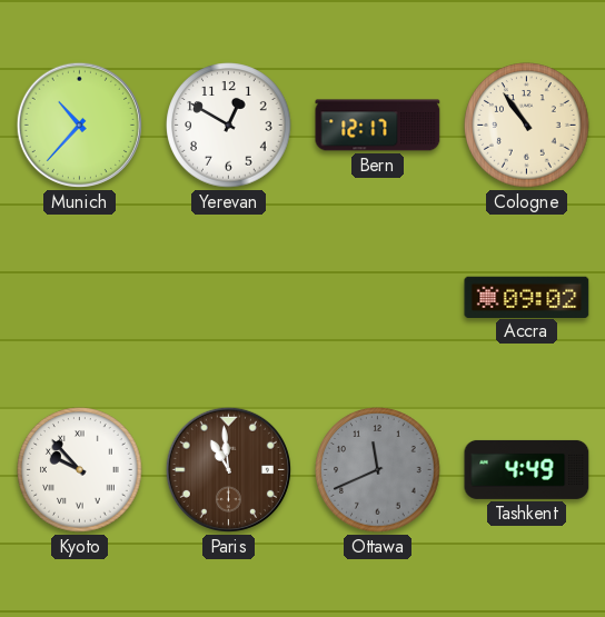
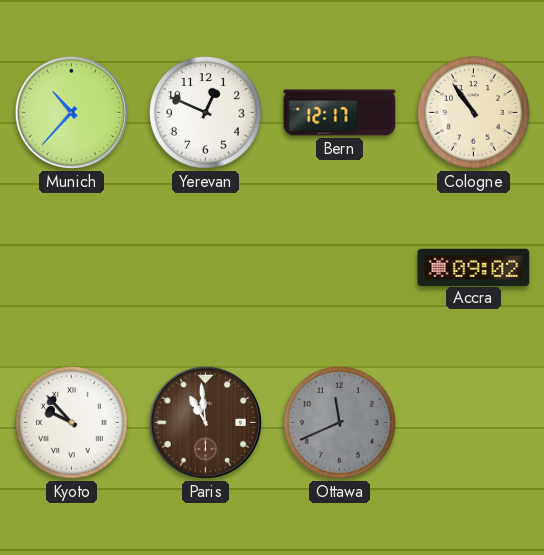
Yerevan: 12:50 -> 12:49
Tashkent: 4:49 -> none
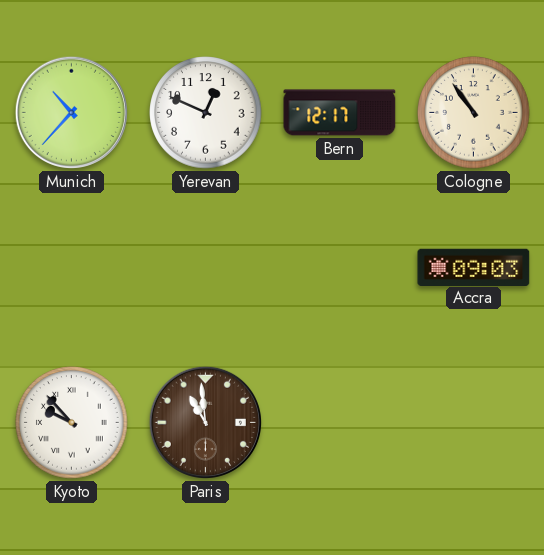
Accra: 09:02 -> 09:03
Ottawa: 11:41 -> none
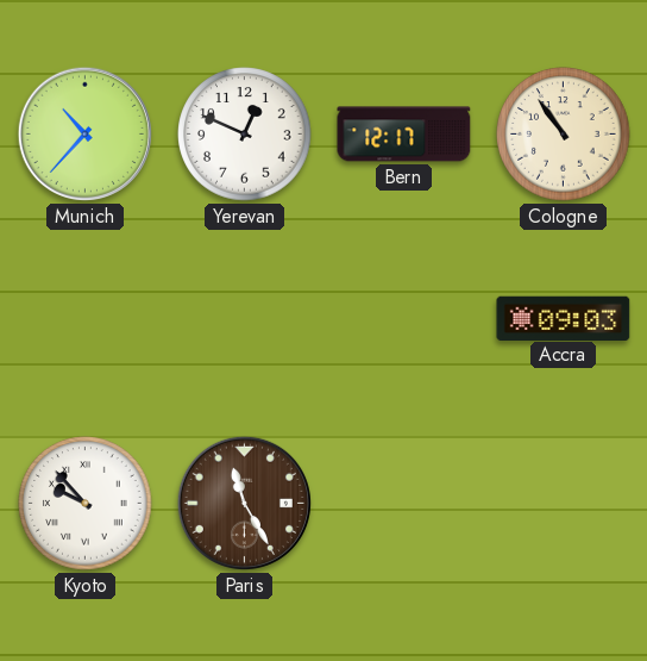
Paris: 10:59 -> 11:25
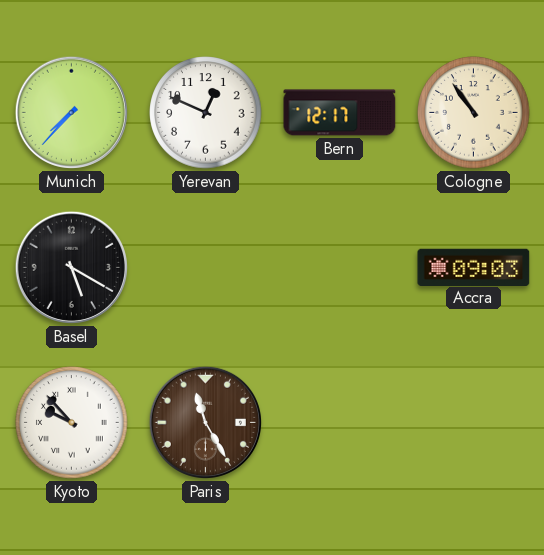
Munich: 10:37 -> 7:37
Basel: none -> 5:20
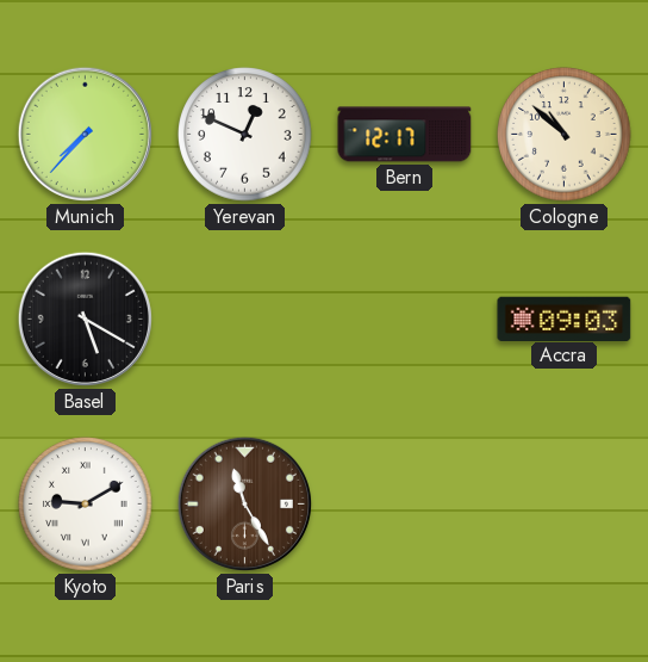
Cologne: 10:54 -> 10:52
Kyoto: 9:53 -> 9:10
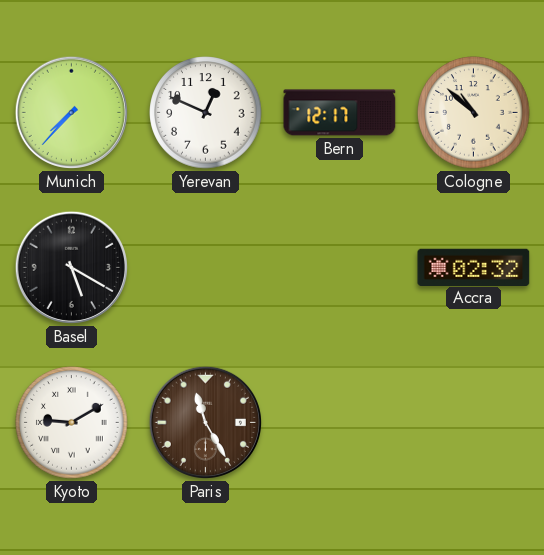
Accra: 09:03 -> 02:32
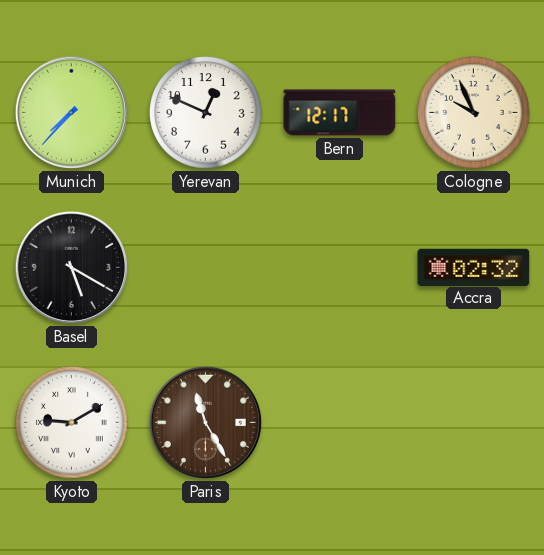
Cologne: 10:52 -> 9:56
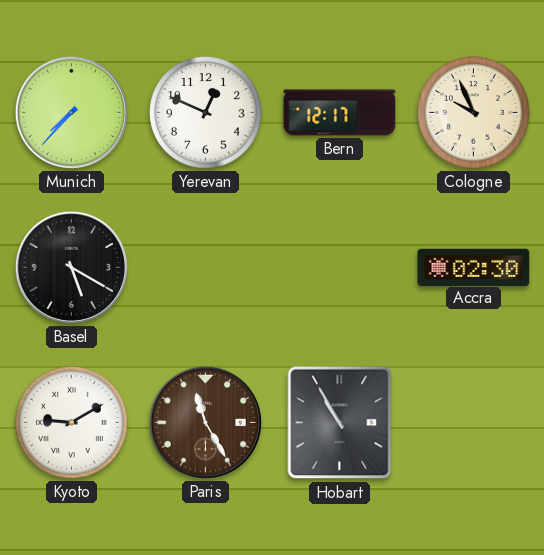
Accra: 02:32 -> 02:30
Hobart: none -> 10:55
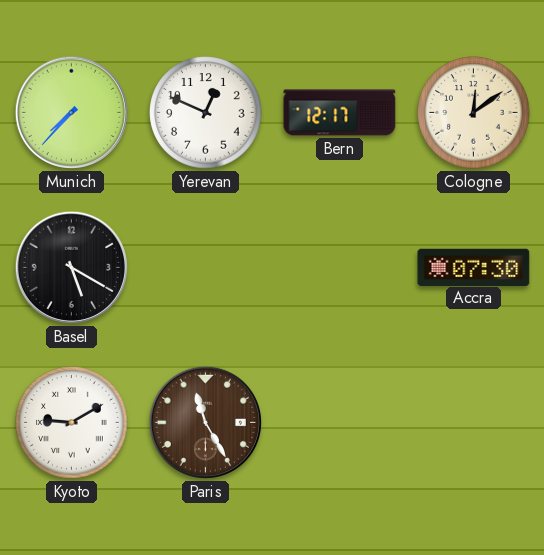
Cologne: 9:56 -> 12:09
Accra: 02:30 -> 07:30
Hobart: 10:55 -> none
